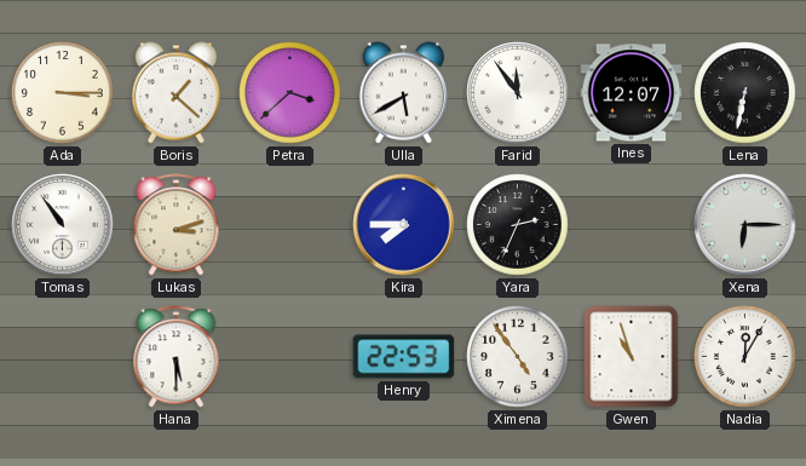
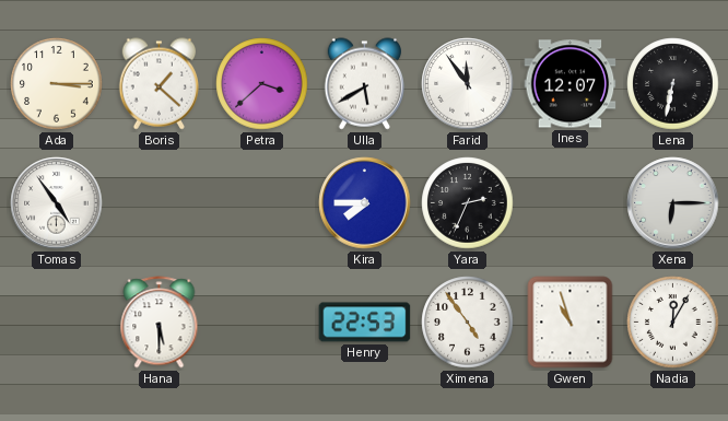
Tomas: 10:54 -> 4:54
Lukas: 3:12 -> none
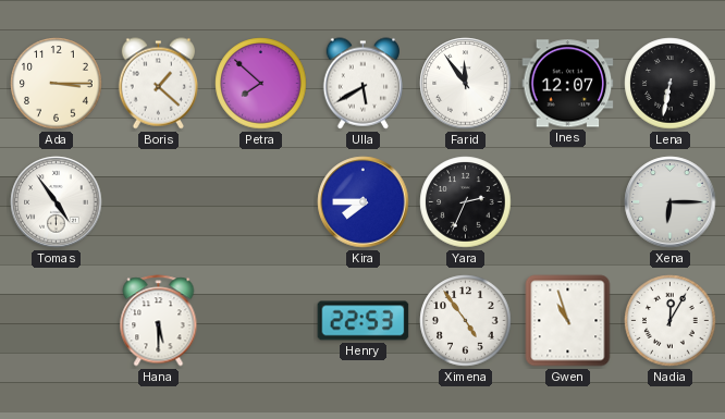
Petra: 3:38 -> 7:52
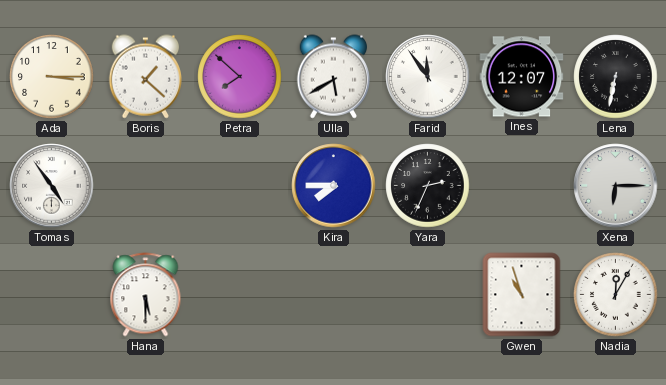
Henry: 22:53 -> none
Ximena: 4:54 -> none
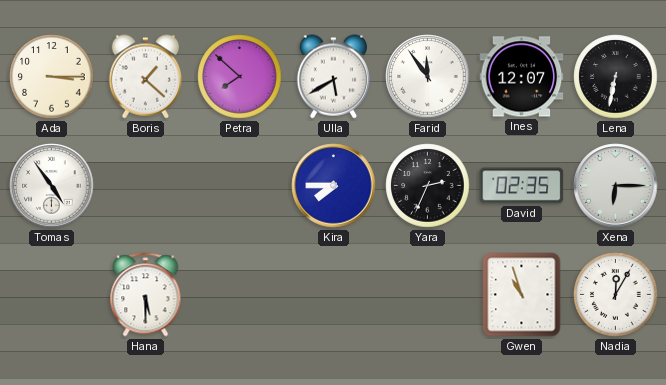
David: none -> 02:35
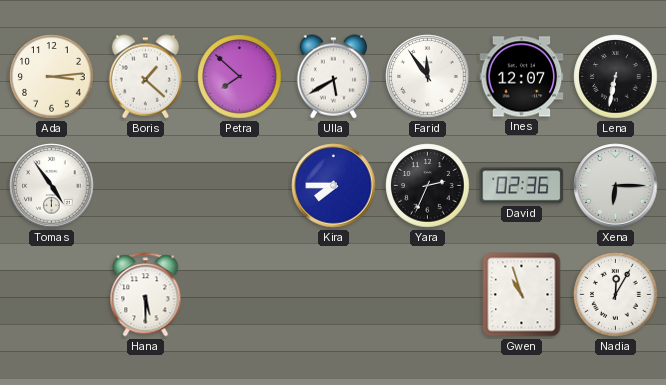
Ada: 3:15 -> 3:14
David: 02:35 -> 02:36
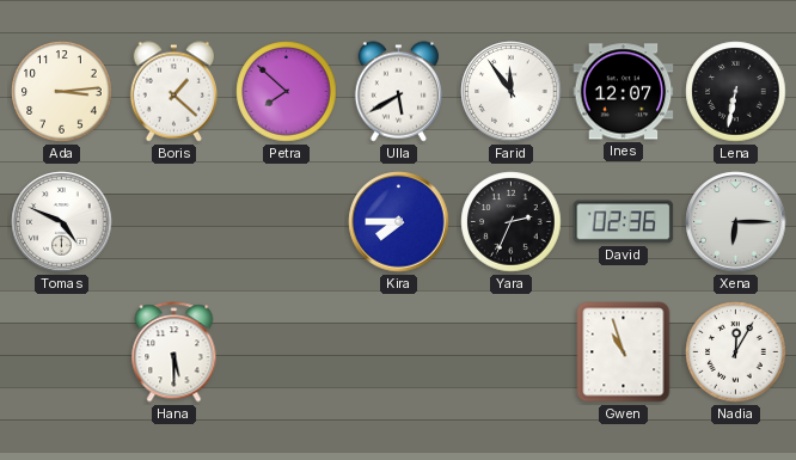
Tomas: 4:54 -> 4:49
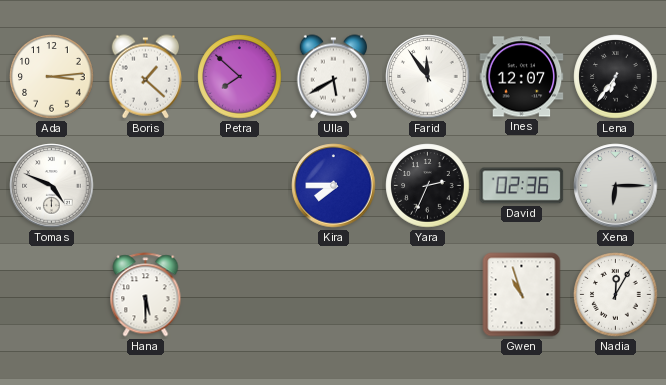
Lena: 6:32 -> 6:36
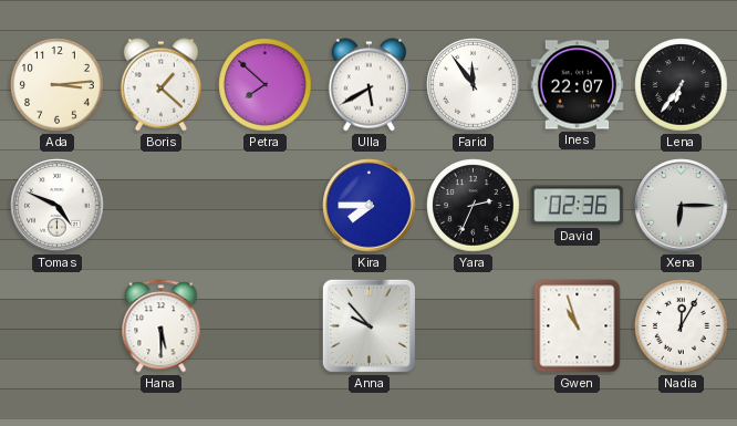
Ines: 12:07 -> 22:07
Anna: none -> 9:53
